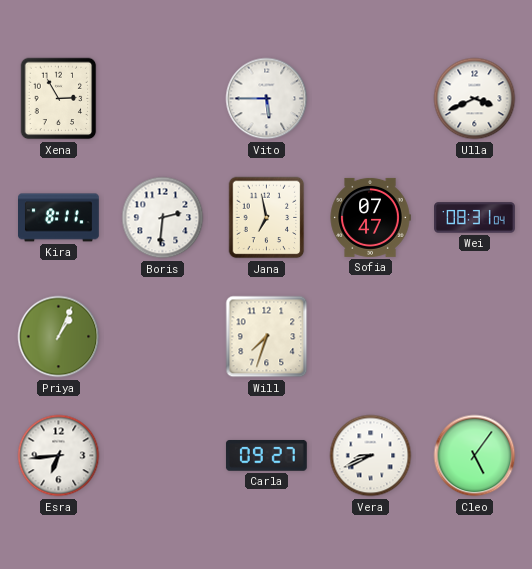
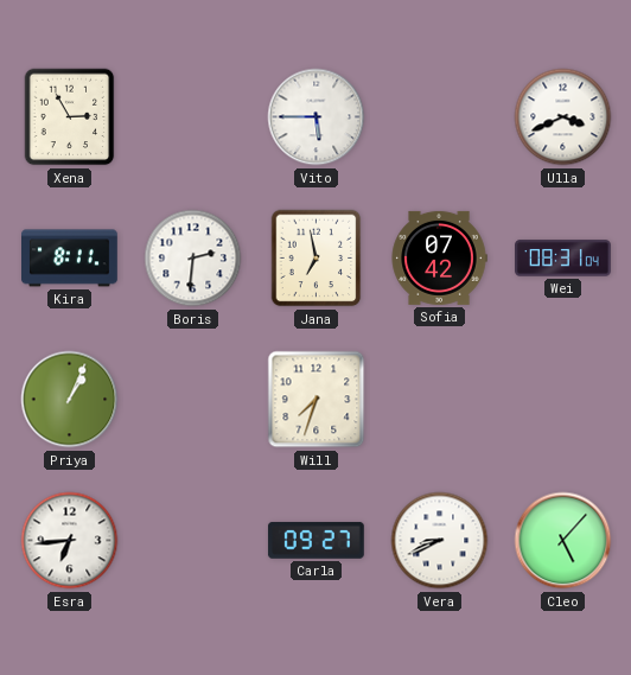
Sofia: 07:47 -> 07:42
Cleo: 5:06 -> 5:07
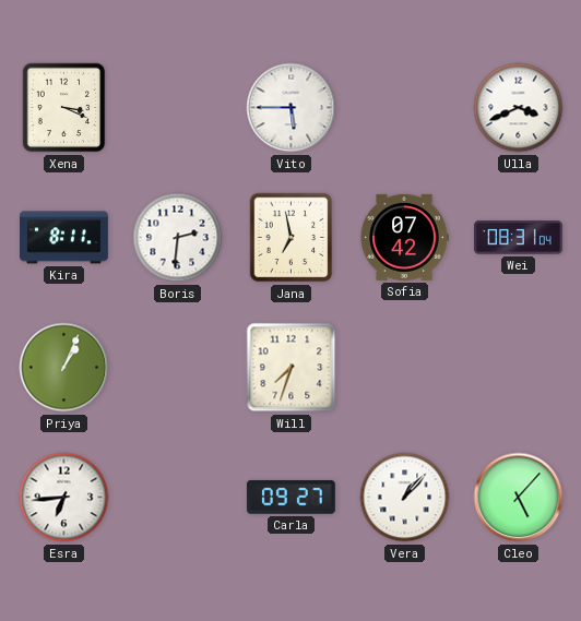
Xena: 2:55 -> 3:19
Vera: 8:41 -> 1:07
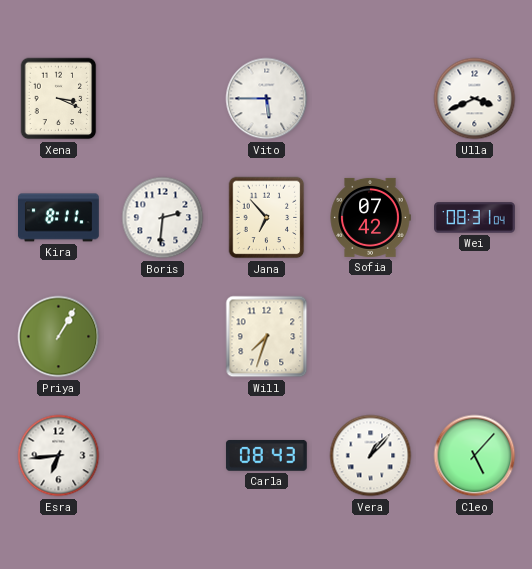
Jana: 6:58 -> 6:53
Priya: 1:04 -> 1:05
Carla: 09:27 -> 08:43
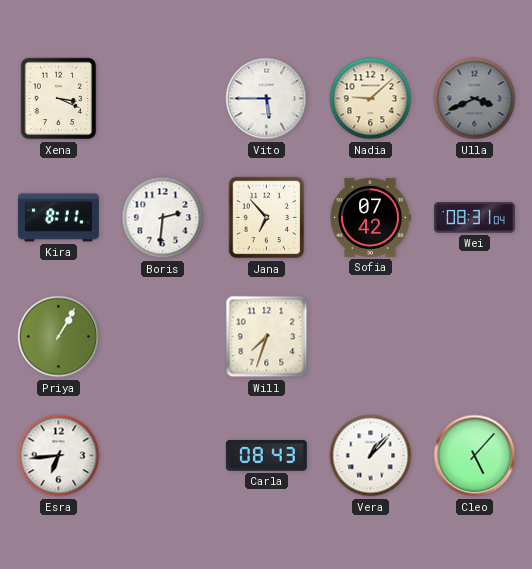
Nadia: none -> 9:08
Ulla dial: white -> grey
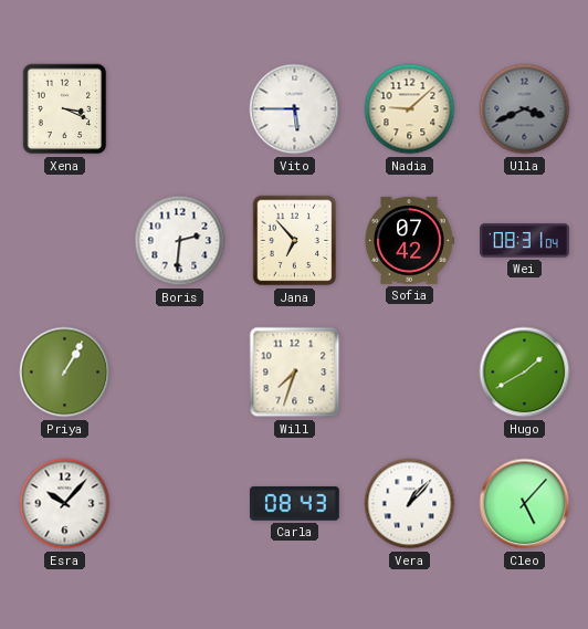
Kira: 8:11 -> none
Hugo: none -> 1:40
Esra: 6:44 -> 10:07
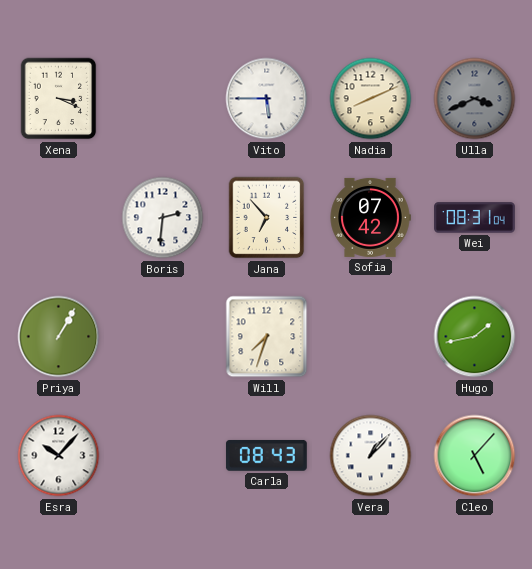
Nadia: 9:08 -> 8:11
Hugo: 1:40 -> 1:43
